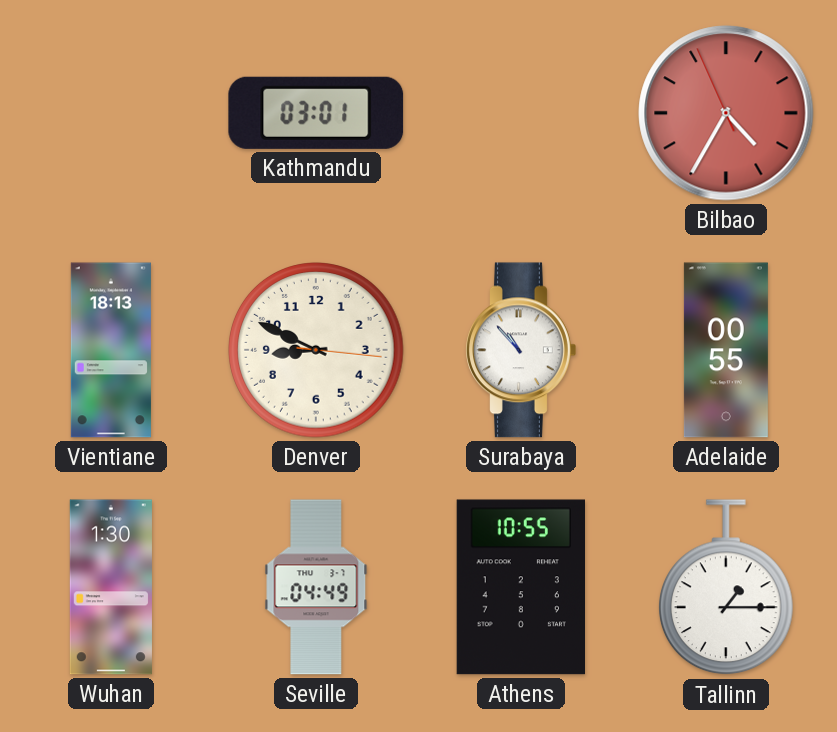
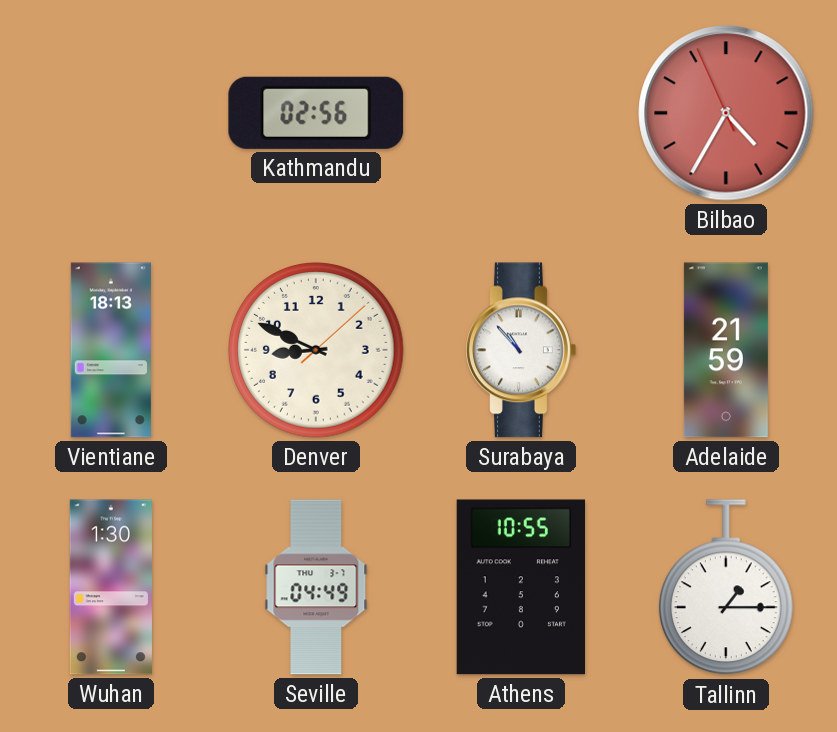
Kathmandu: 03:01 -> 02:56
Denver: 8:49:16 -> 8:49:08
Adelaide: 00:55 -> 21:59
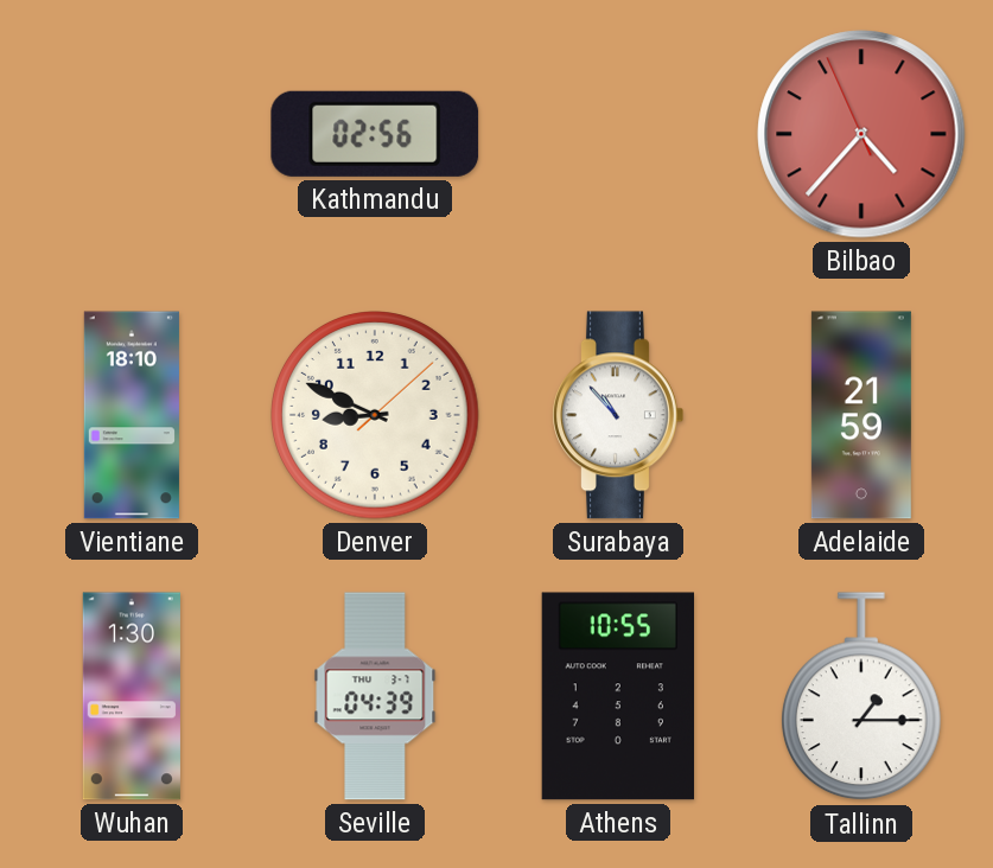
Bilbao: 4:34 -> 4:36
Vientiane: 18:13 -> 18:10
Seville: 04:49 -> 04:39
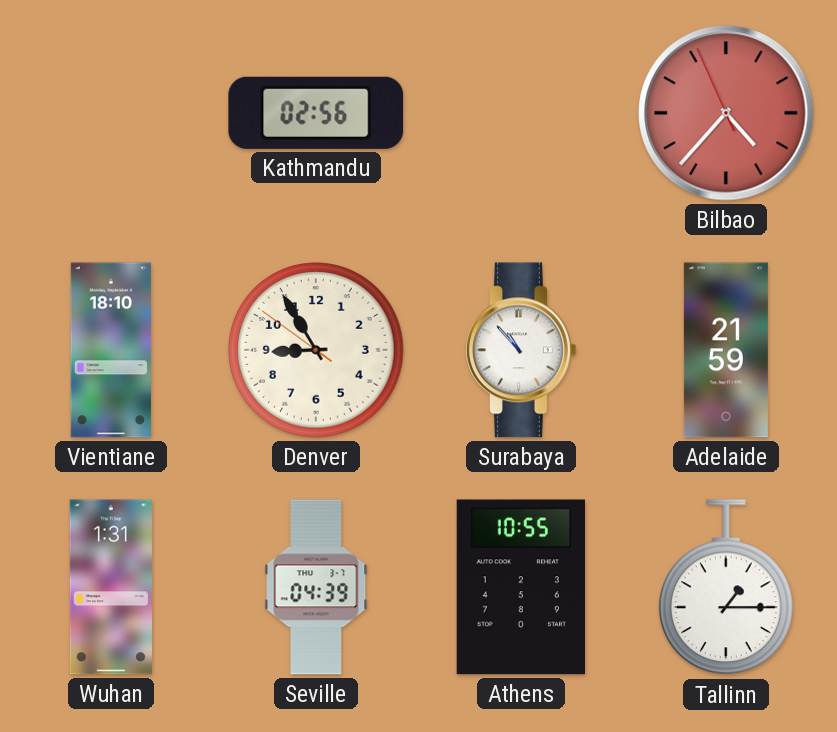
Denver: 8:49 -> 8:54
Wuhan: 1:30 -> 1:31
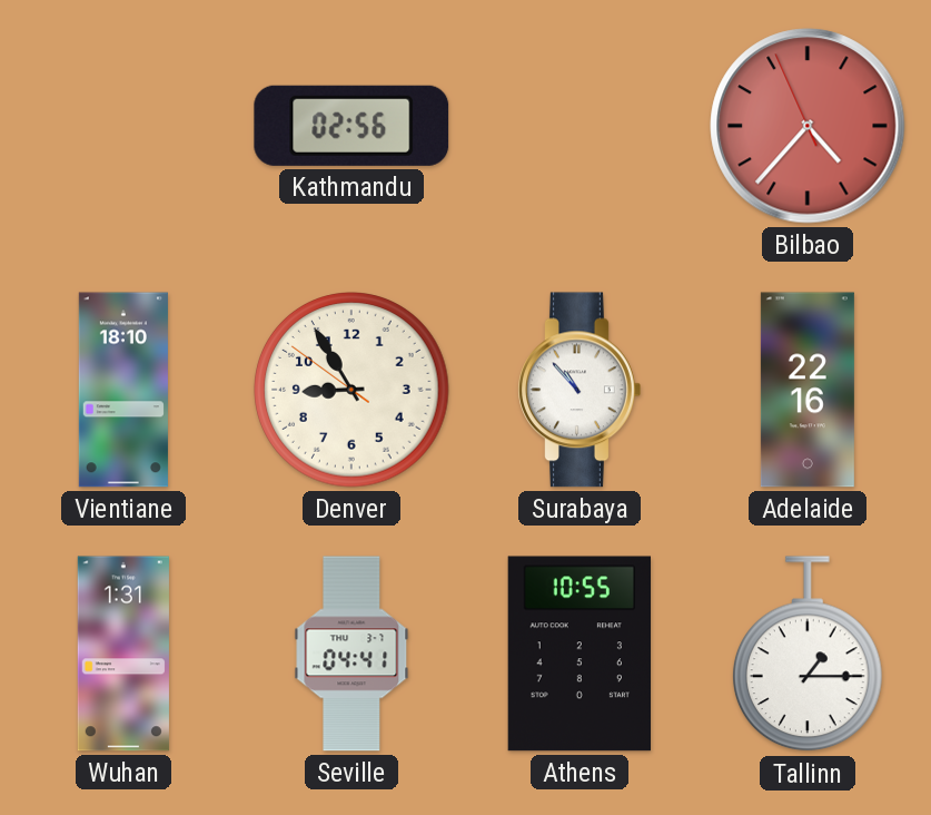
Adelaide: 21:59 -> 22:16
Seville: 04:39 -> 04:41
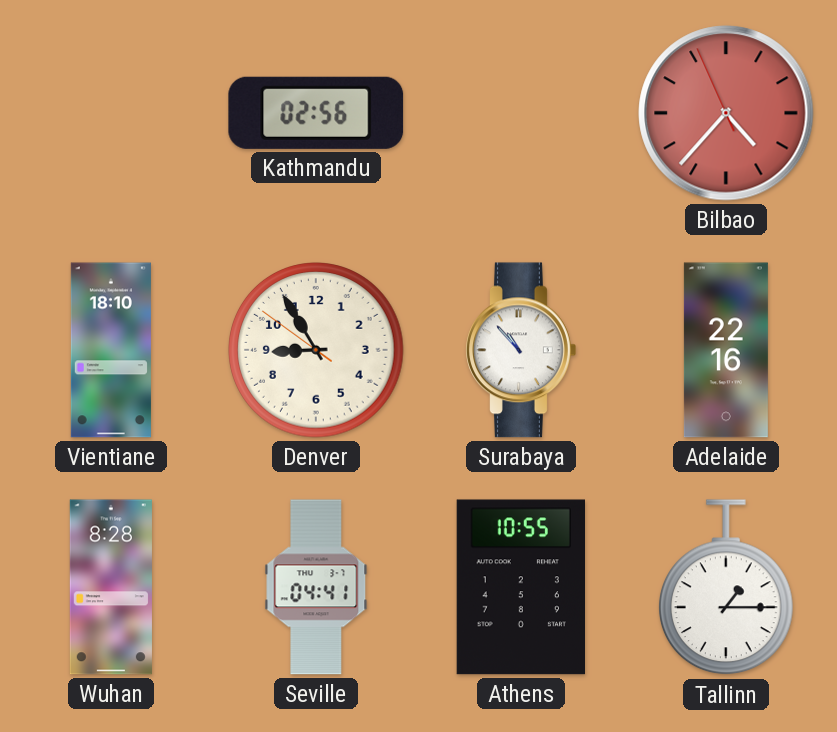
Wuhan: 1:31 -> 8:28
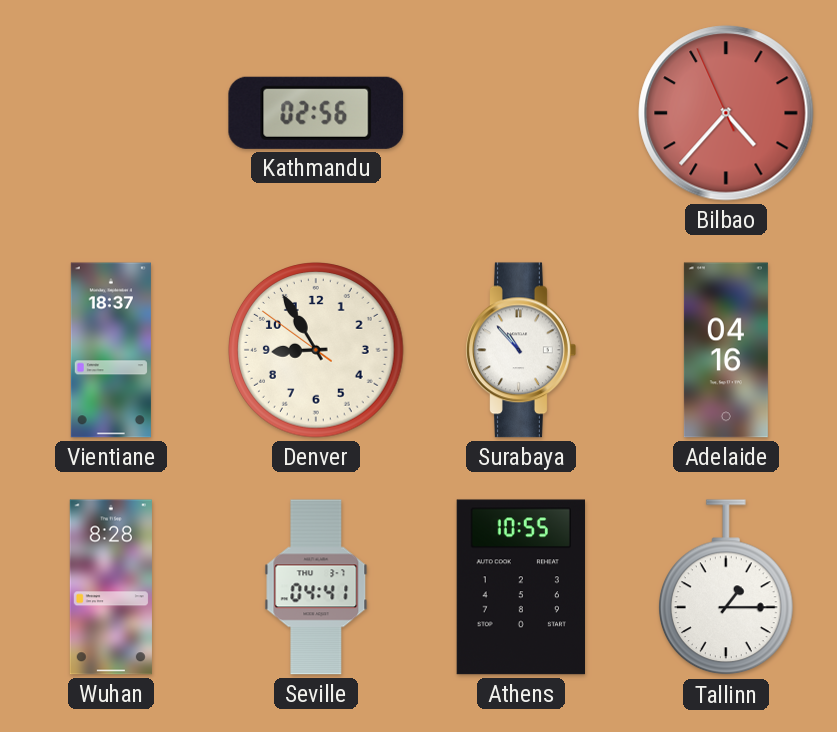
Vientiane: 18:10 -> 18:37
Adelaide: 22:16 -> 04:16
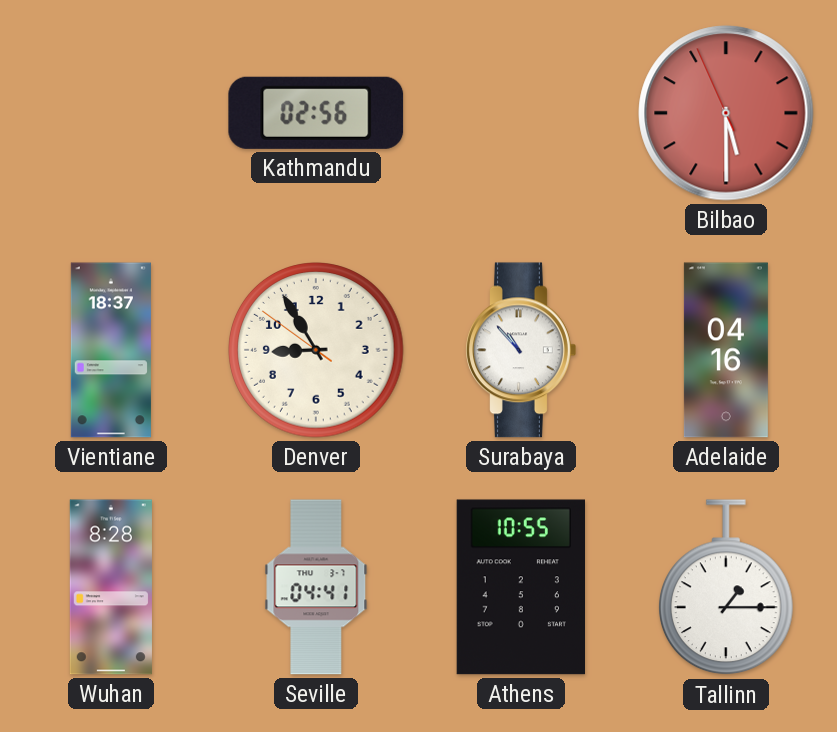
Bilbao: 4:36 -> 5:29
